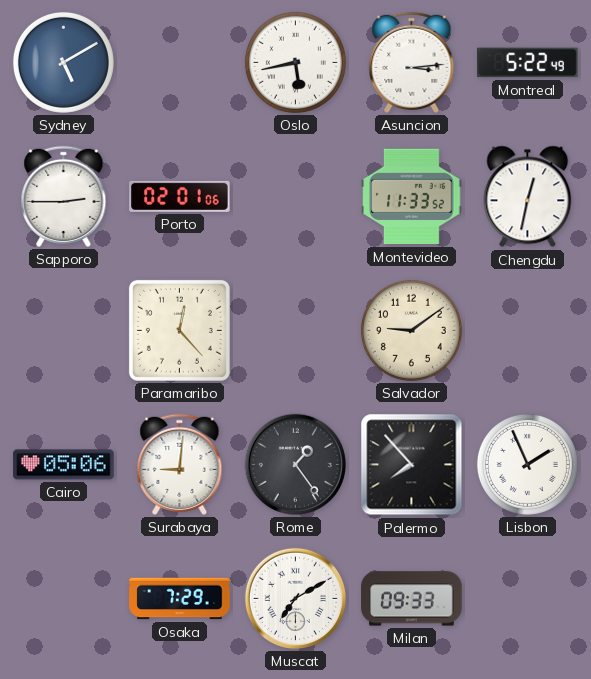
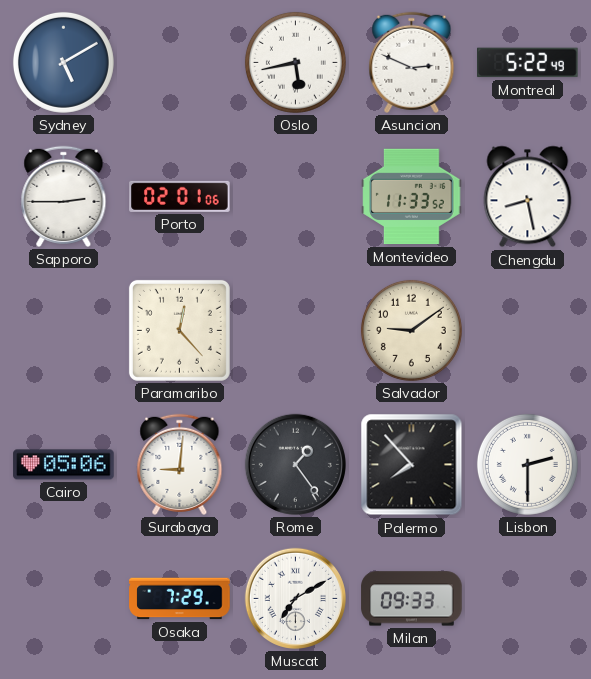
Asuncion: 3:14 -> 2:49
Chengdu: 12:32 -> 8:28
Lisbon: 1:56 -> 2:30
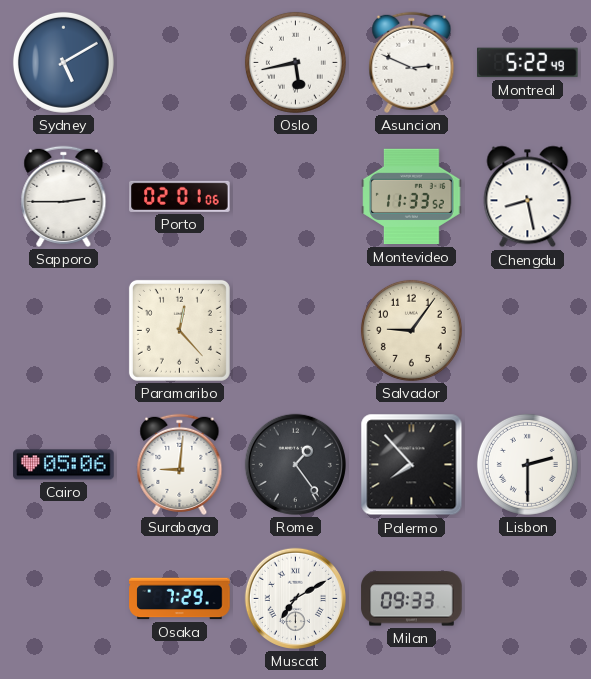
Salvador: 9:09 -> 9:06
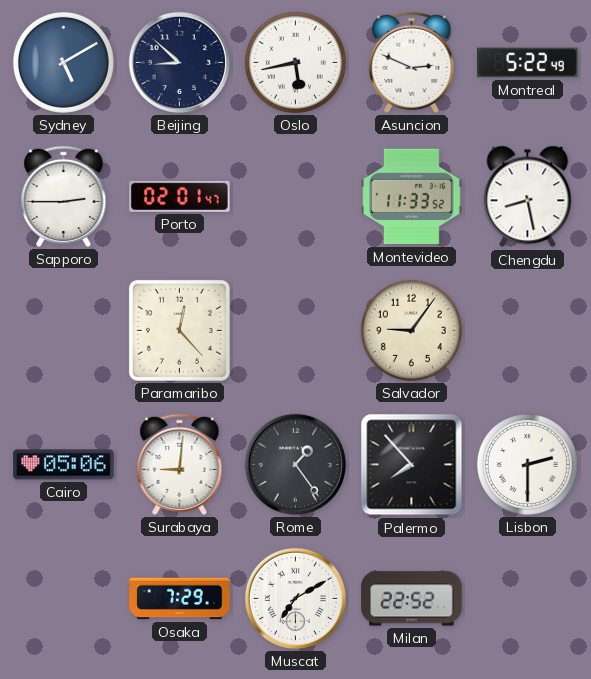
Beijing: none -> 8:52
Porto: 02:01:06 -> 02:01:47
Milan: 09:33 -> 22:52
